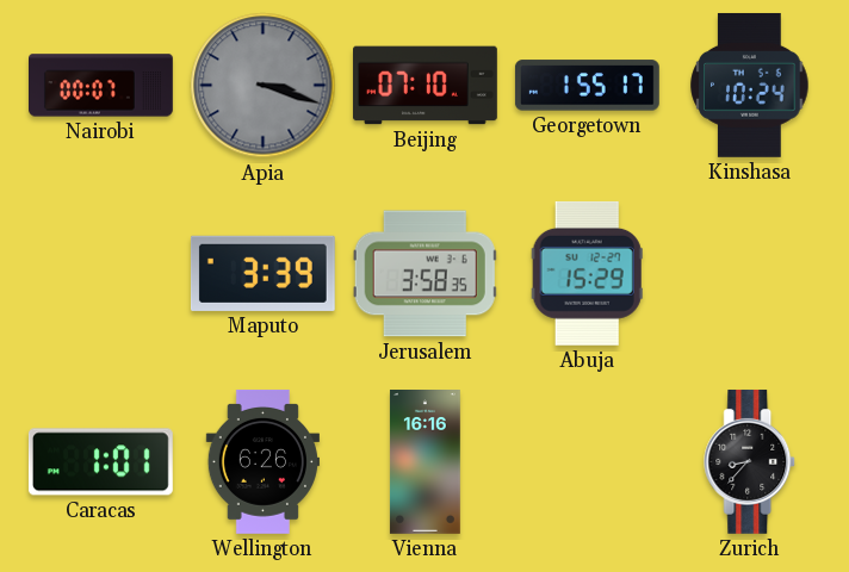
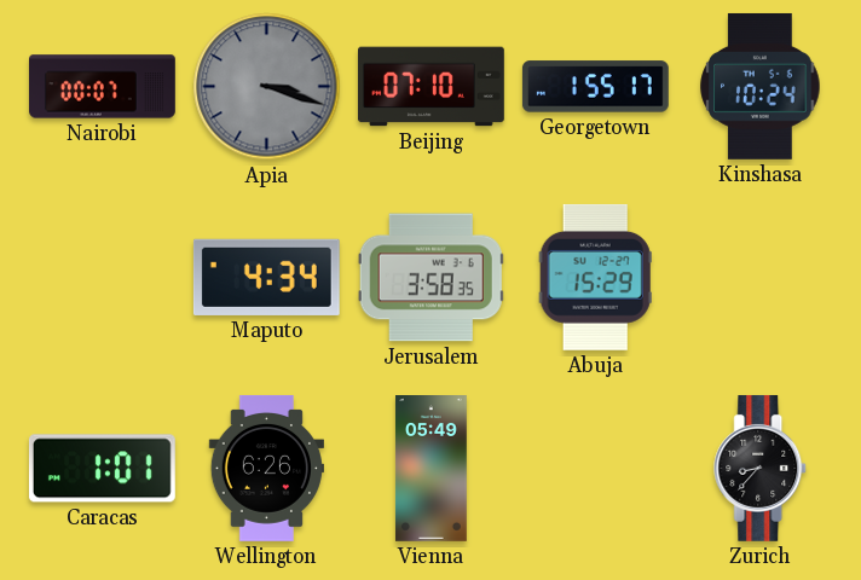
Maputo: 3:39 -> 4:34
Vienna: 16:16 -> 05:49
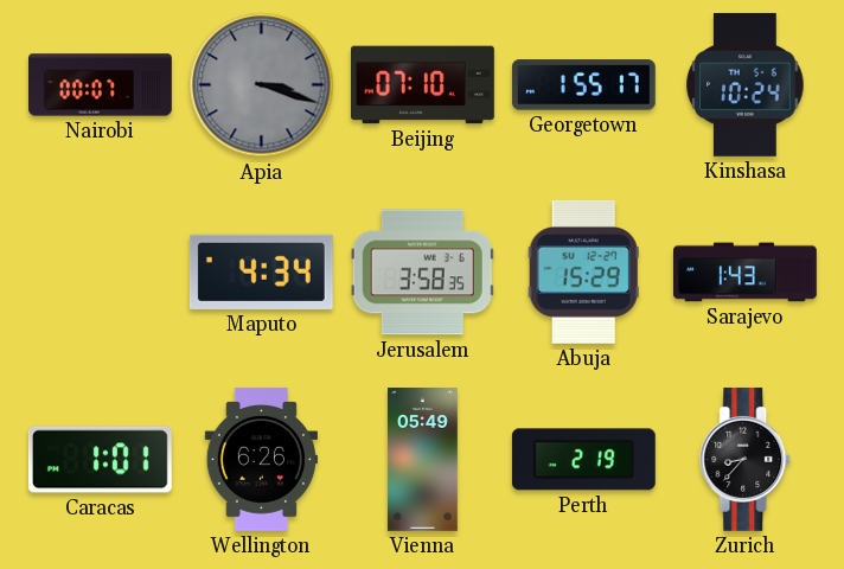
Sarajevo: none -> 1:43
Perth: none -> 2:19
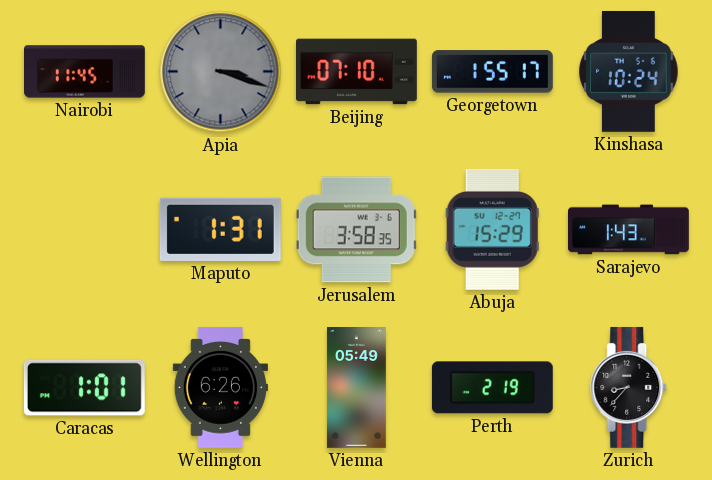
Nairobi: 00:07 -> 11:45
Maputo: 4:34 -> 1:31
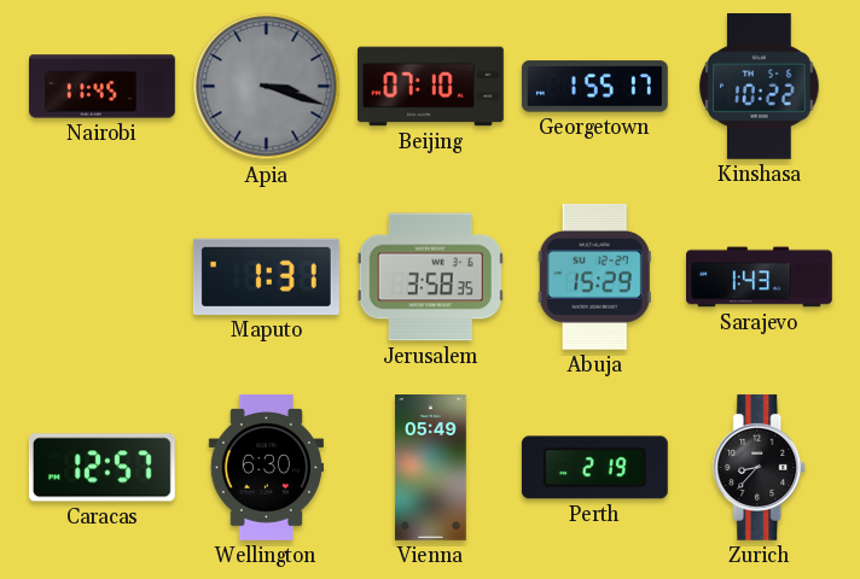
Kinshasa: 10:24 -> 10:22
Caracas: 1:01 -> 12:57
Wellington: 6:26 -> 6:30
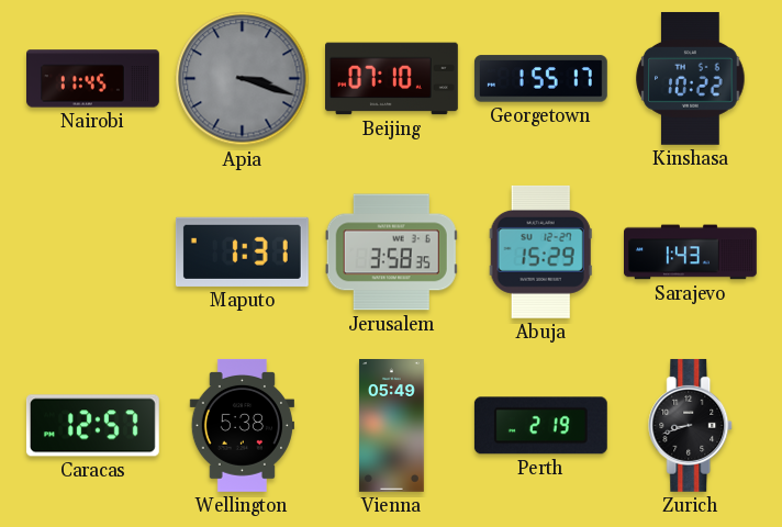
Wellington: 6:30 -> 5:38
Zurich: 8:37 -> 8:42
